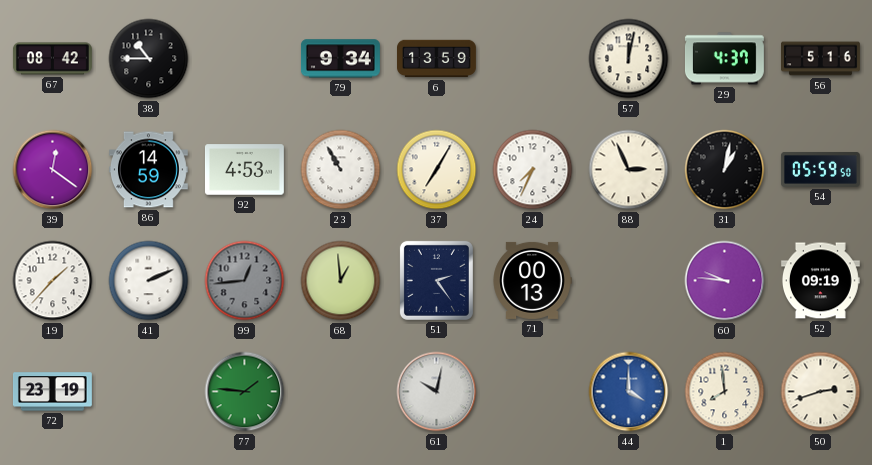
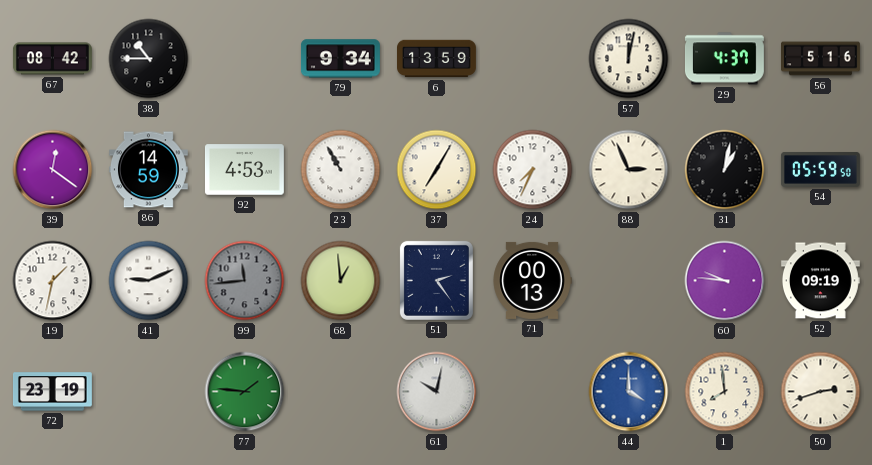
19: 1:37 -> 1:32
41: 2:11 -> 9:11
99: 12:44 -> 11:44
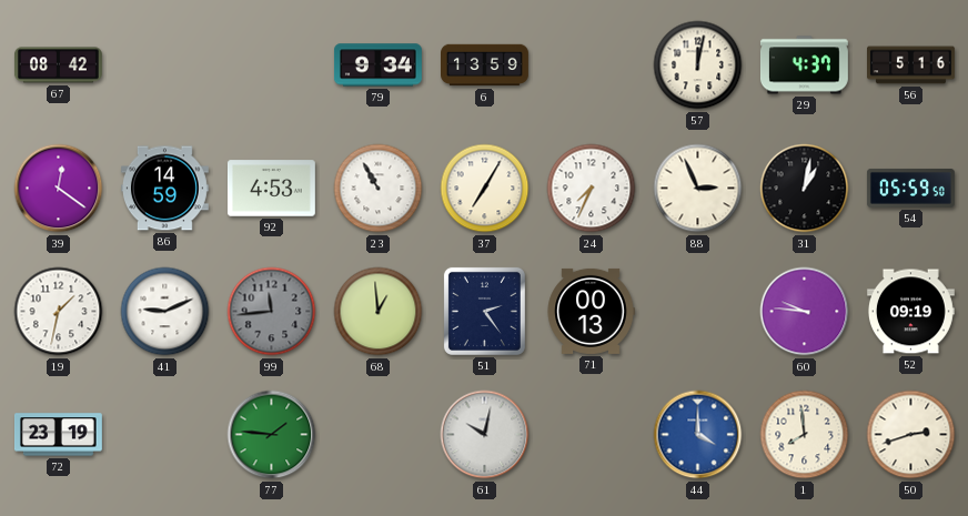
38: 10:45 -> none
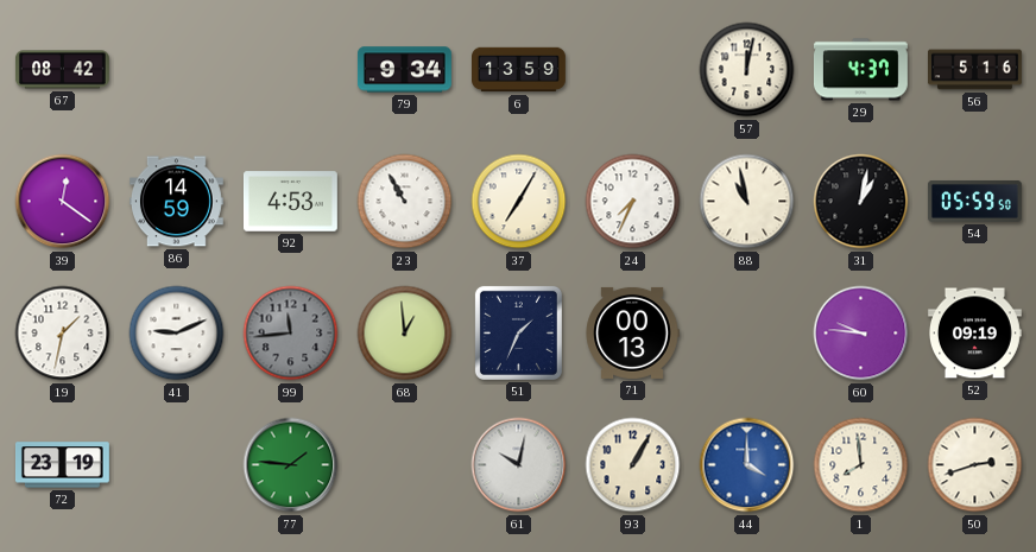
88: 2:56 -> 10:58
51: 2:24 -> 1:34
93: none -> 1:05
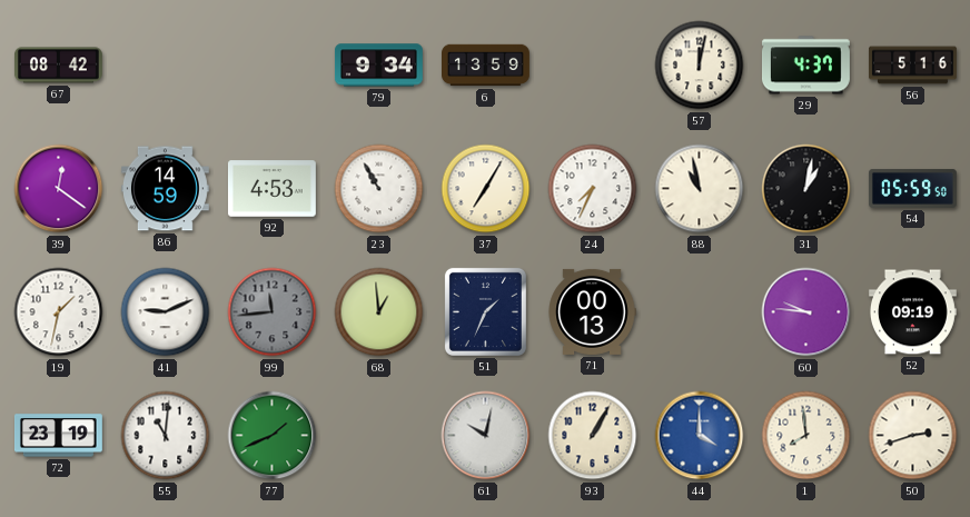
55: none -> 11:01
77: 1:46 -> 1:41
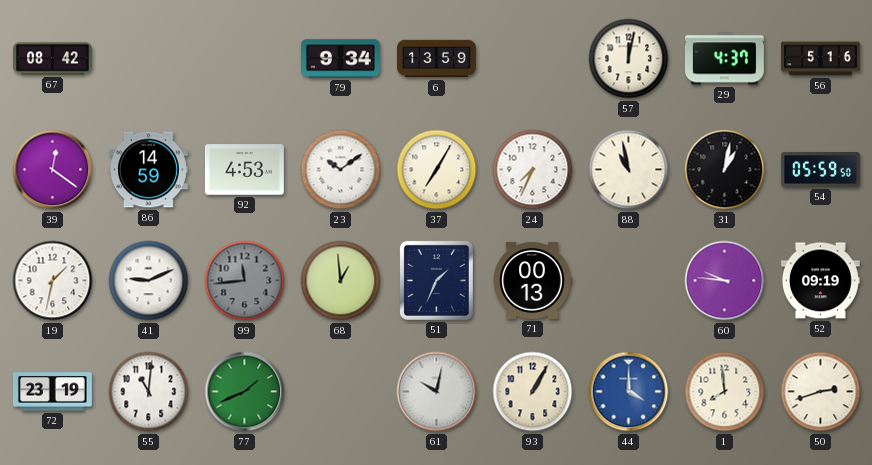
23: 10:55 -> 10:09
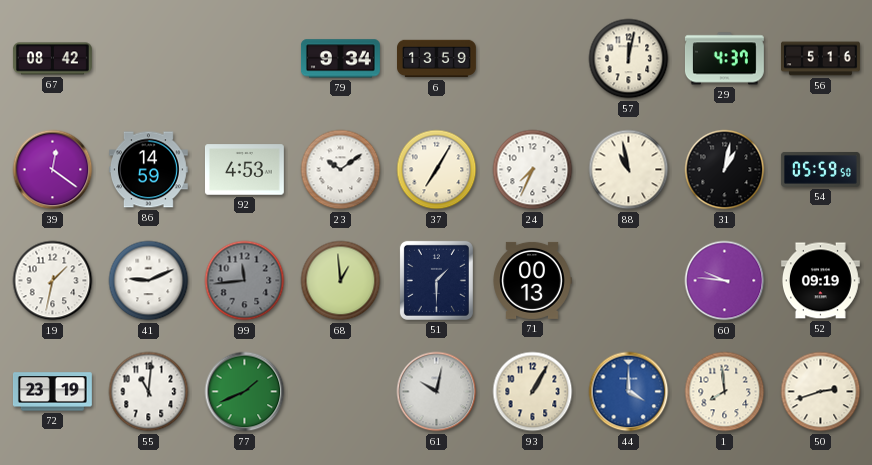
51: 1:34 -> 1:30
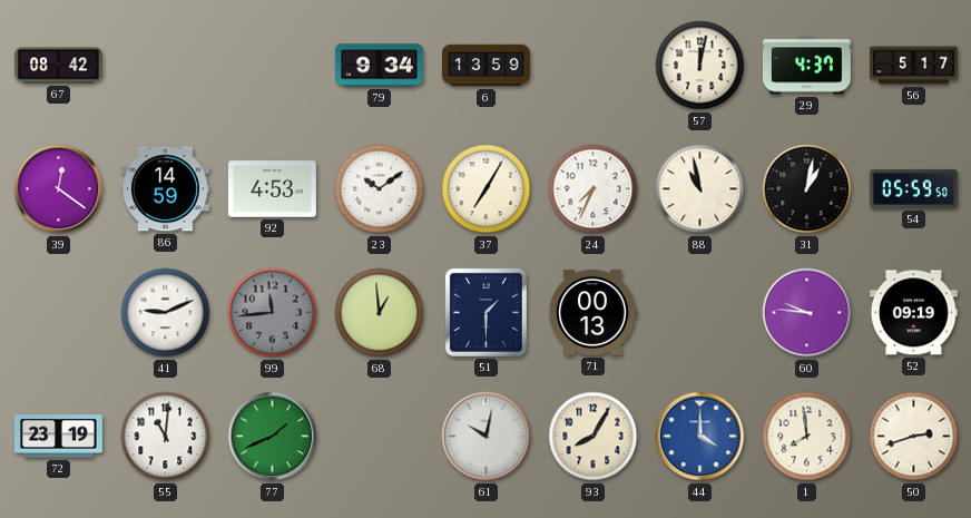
56: 5:16 -> 5:17
19: 1:32 -> none
93: 1:05 -> 8:05
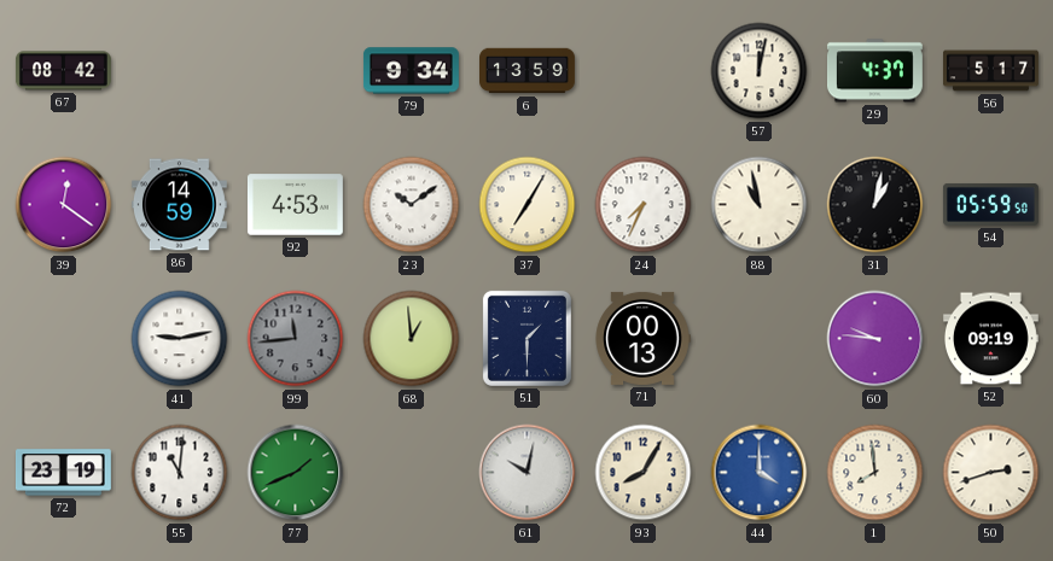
41: 9:11 -> 9:13
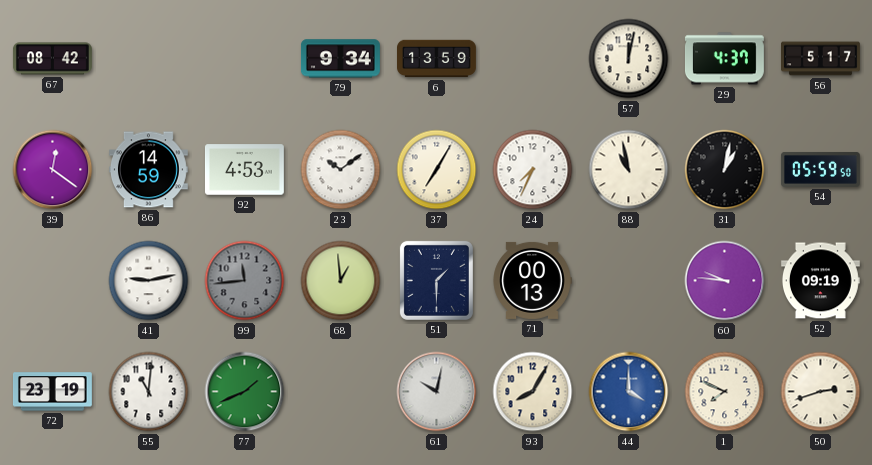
1: 7:59 -> 7:49
